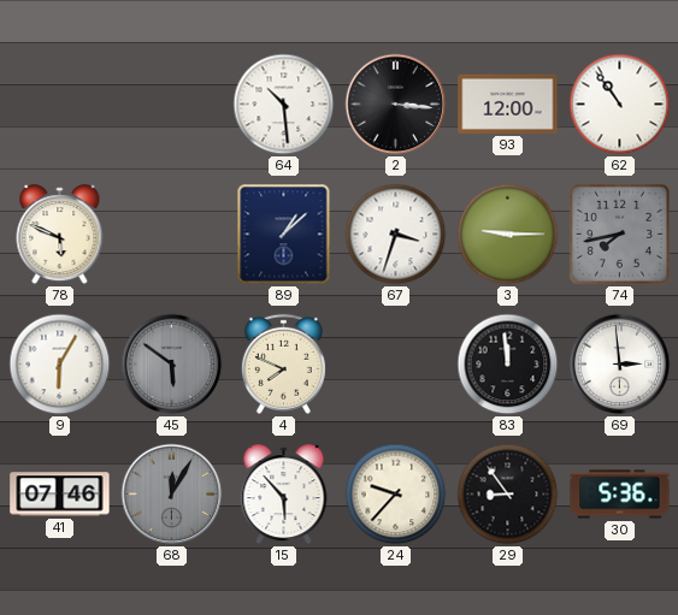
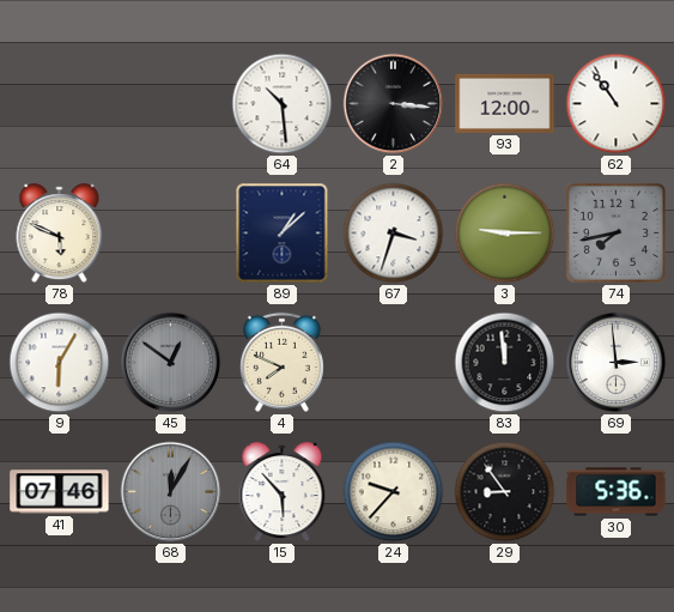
45: 5:51 -> 12:51
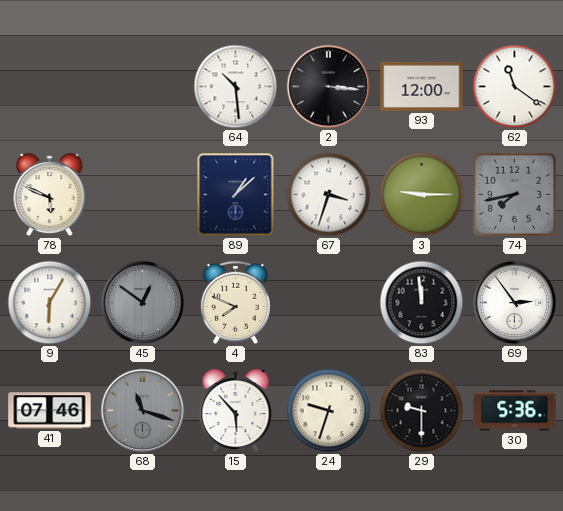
62: 10:54 -> 11:21
69: 2:59 -> 2:54
68: 12:05 -> 11:18
24: 9:37 -> 9:33
29: 8:54 -> 9:30
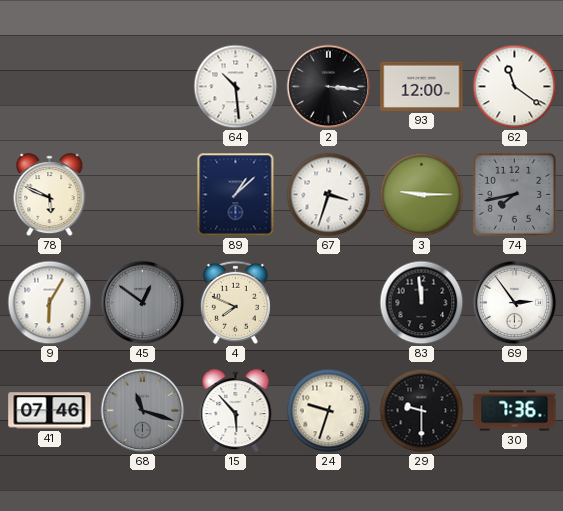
30: 5:36 -> 7:36
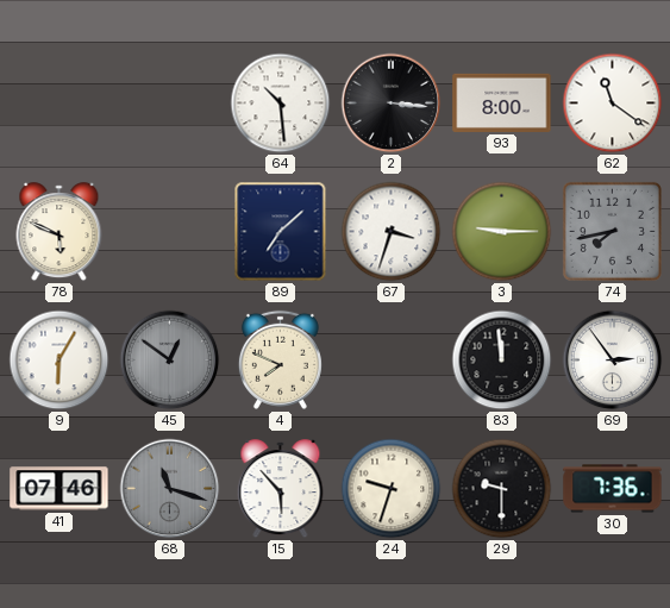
93: 12:00 -> 8:00
89: 1:08 -> 7:08
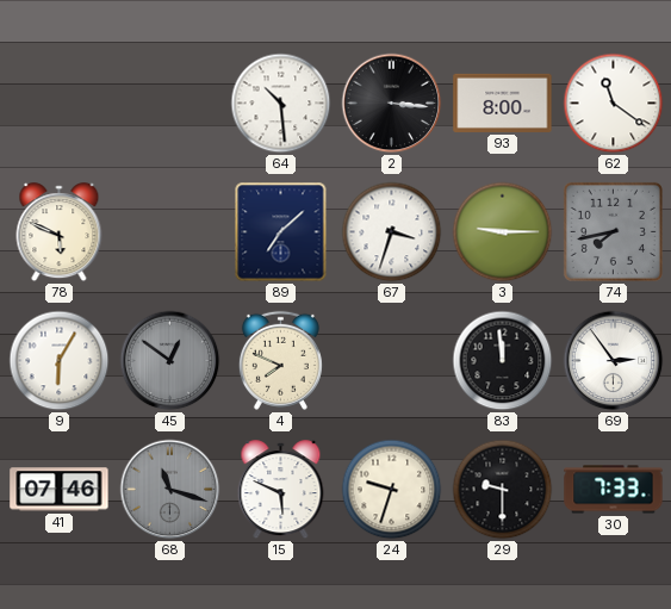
15: 5:53 -> 5:49
30: 7:36 -> 7:33
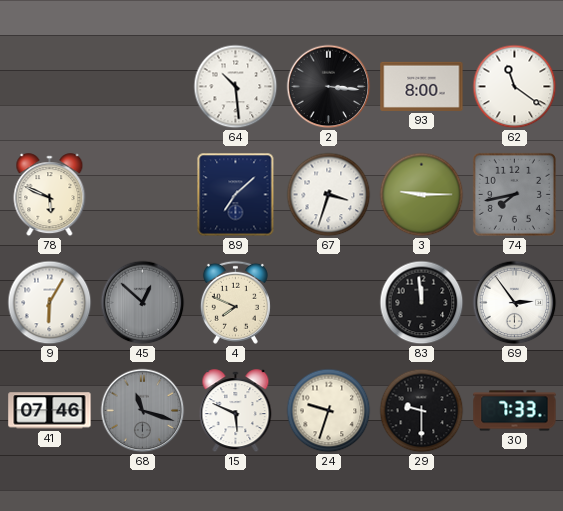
45: 12:51 -> 12:52
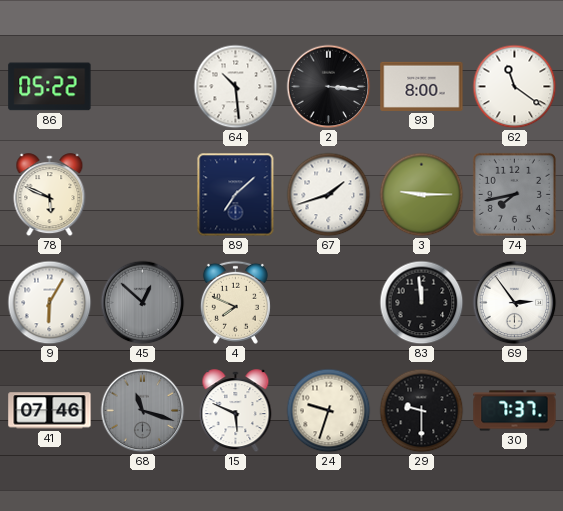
86: none -> 05:22
67: 3:33 -> 1:42
30: 7:33 -> 7:37
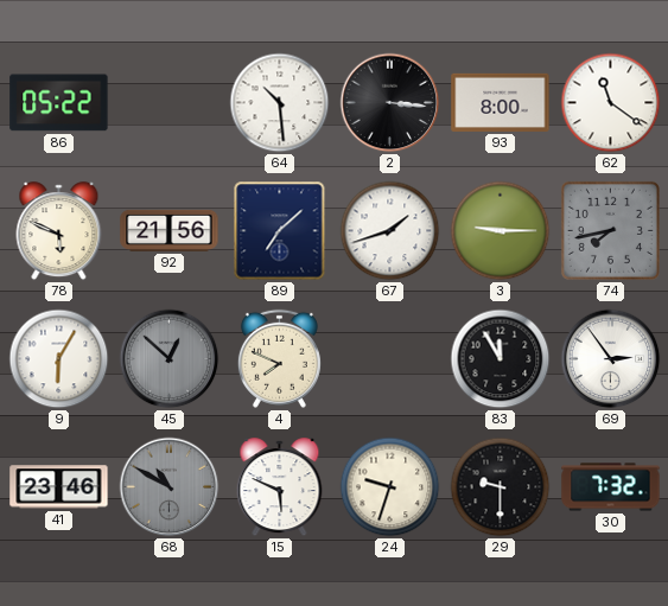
92: none -> 21:56
83: 11:59 -> 11:55
41: 07:46 -> 23:46
68: 11:18 -> 10:50
30: 7:37 -> 7:32
